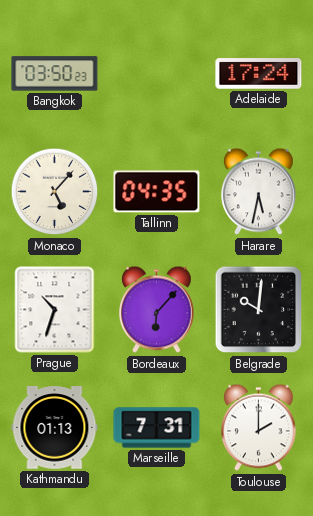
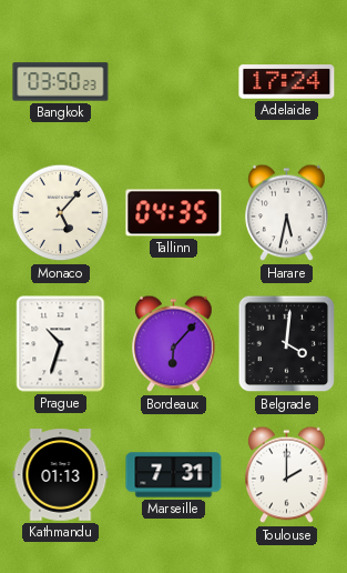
Belgrade: 10:01 -> 4:01
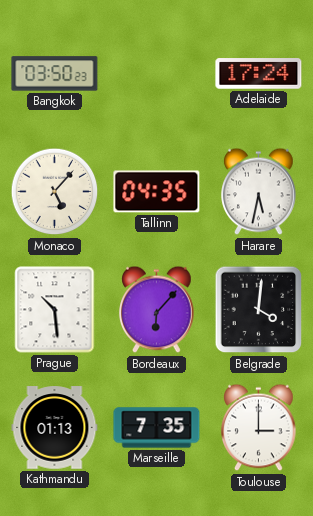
Prague: 10:33 -> 10:29
Marseille: 7:31 -> 7:35
Toulouse: 2:00 -> 3:00
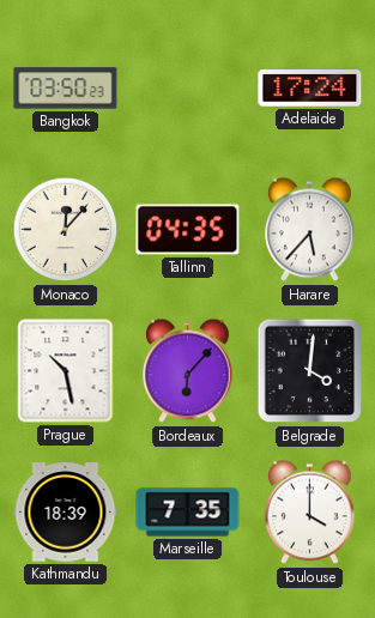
Monaco: 5:07 -> 12:07
Harare: 5:32 -> 5:37
Prague: 10:29 -> 10:28
Kathmandu: 01:13 -> 18:39
Toulouse: 3:00 -> 4:00
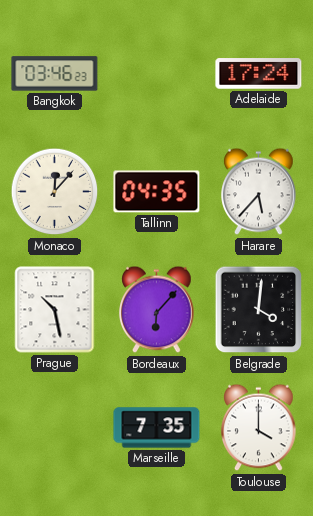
Bangkok: 03:50 -> 03:46
Kathmandu: 18:39 -> none
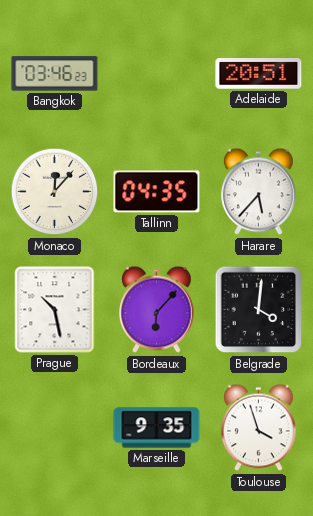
Adelaide: 17:24 -> 20:51
Marseille: 7:35 -> 9:35
Toulouse: 4:00 -> 3:57
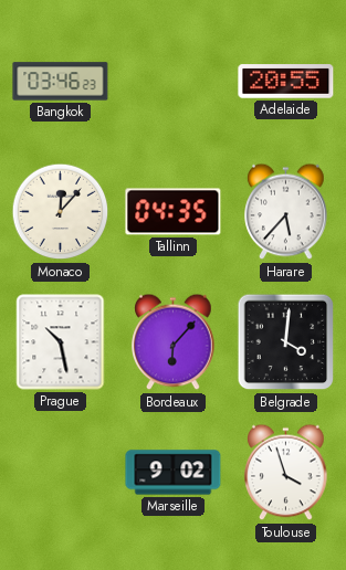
Adelaide: 20:51 -> 20:55
Marseille: 9:35 -> 9:02
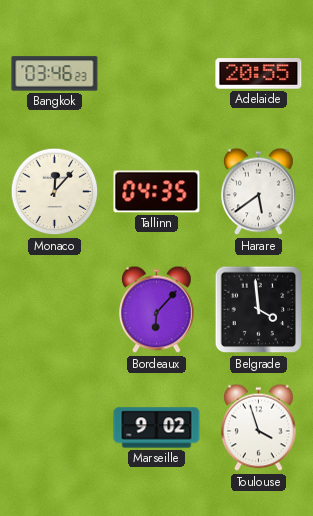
Harare: 5:37 -> 5:39
Prague: 10:28 -> none
Belgrade: 4:01 -> 3:59
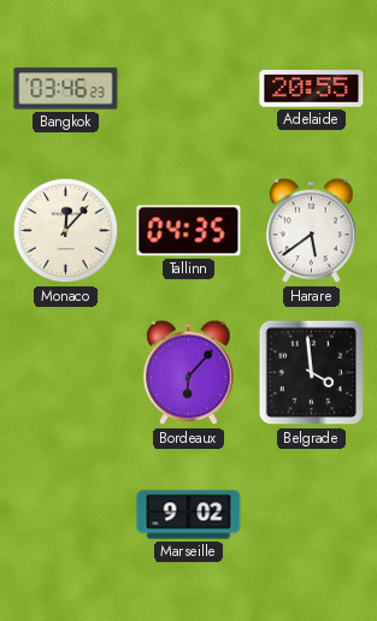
Toulouse: 3:57 -> none
